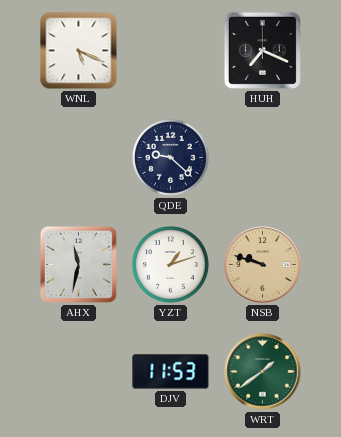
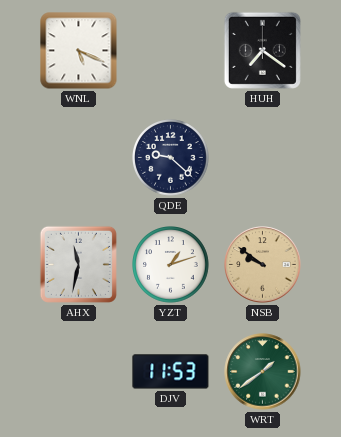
HUH: 7:19 -> 7:21
NSB: 9:48 -> 9:51
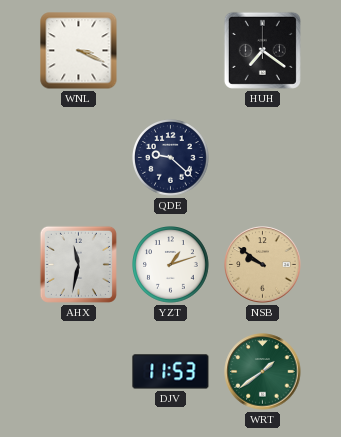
WNL: 5:19 -> 3:19
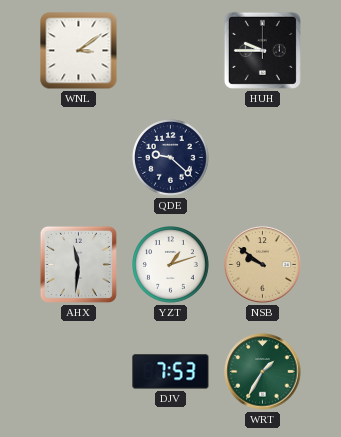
WNL: 3:19 -> 3:09
HUH: 7:21 -> 9:45
AHX: 11:32 -> 11:31
DJV: 11:53 -> 7:53
WRT: 1:39 -> 1:35
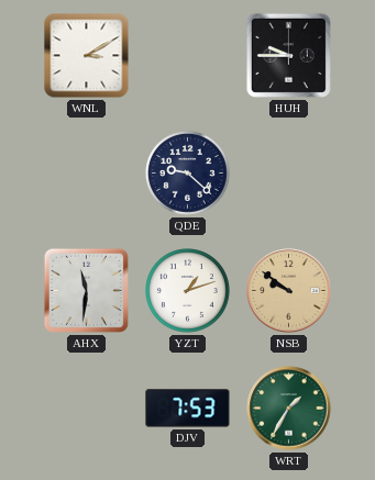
WNL: 3:09 -> 3:10
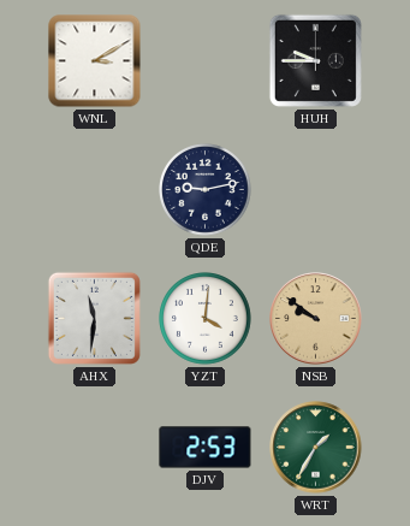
QDE: 9:22 -> 9:13
YZT: 1:12 -> 4:01
DJV: 7:53 -> 2:53
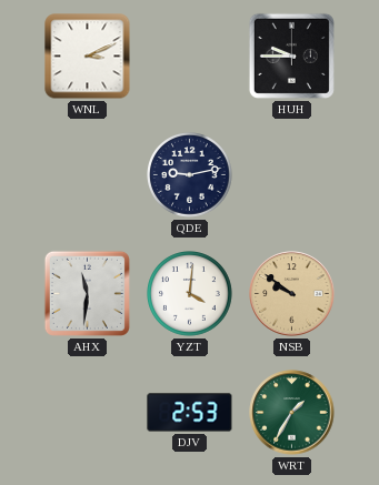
WNL: 3:10 -> 3:11
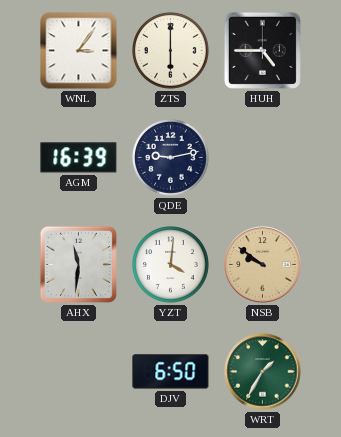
WNL: 3:11 -> 3:06
ZTS: none -> 6:00
HUH: 9:45 -> 4:45
AGM: none -> 16:39
DJV: 2:53 -> 6:50
